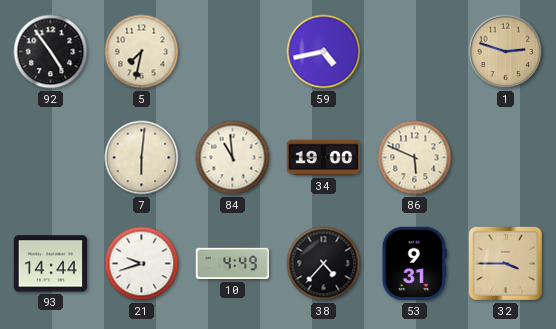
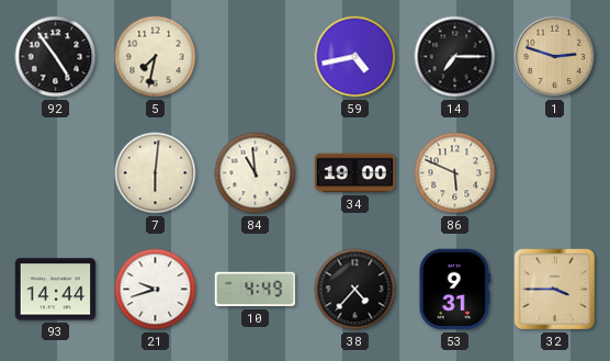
14: none -> 7:15
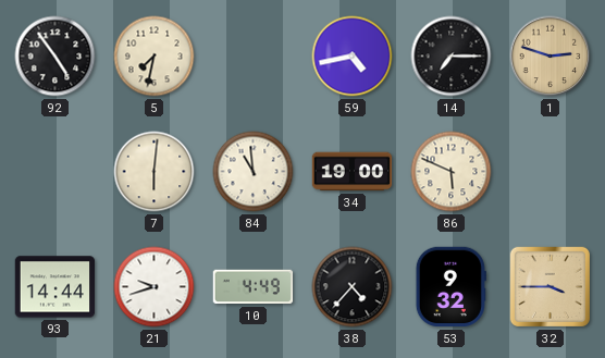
53: 9:31 -> 9:32
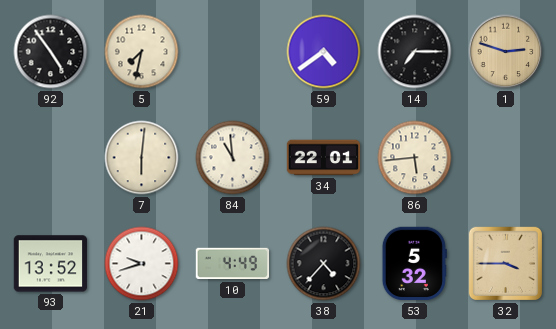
59: 4:43 -> 4:39
34: 19:00 -> 22:01
86: 5:49 -> 5:44
93: 14:44 -> 13:52
53: 9:32 -> 5:32
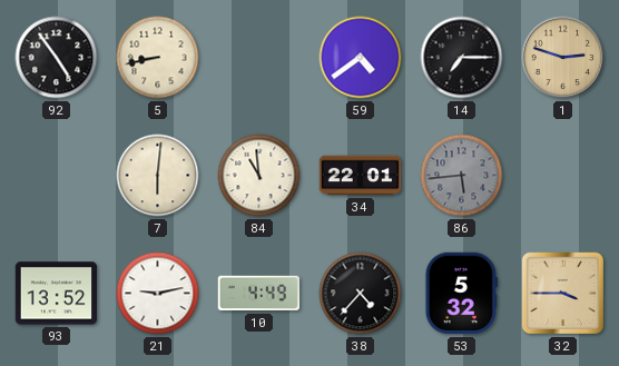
5: 7:32 -> 8:43
86 dial: cream -> grey
21: 9:42 -> 9:13
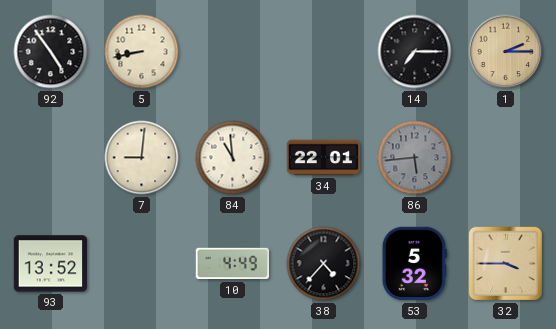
59: 4:39 -> none
1: 2:48 -> 2:15
7: 6:01 -> 9:01
21: 9:13 -> none
